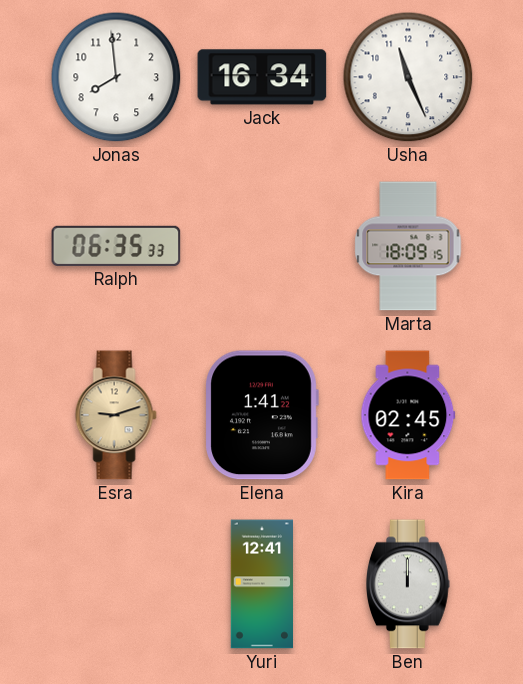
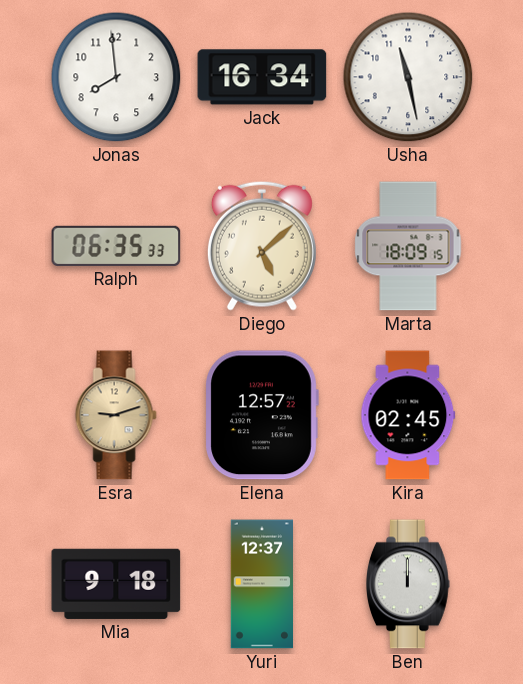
Usha: 11:26 -> 11:28
Diego: none -> 5:08
Elena: 1:41 -> 12:57
Mia: none -> 9:18
Yuri: 12:41 -> 12:37
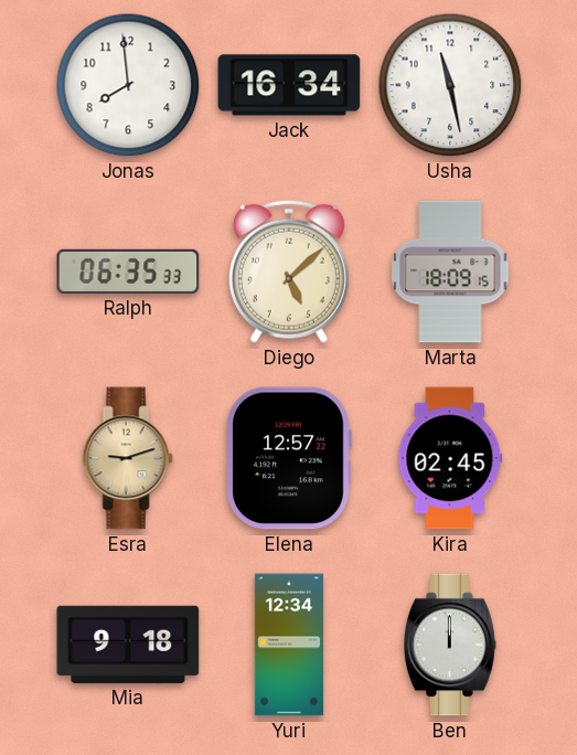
Yuri: 12:37 -> 12:34
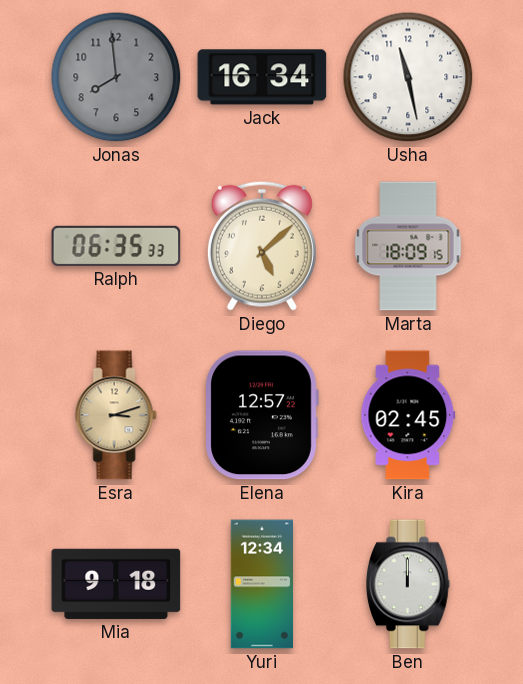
Jonas dial: white -> grey
Esra: 9:12 -> 3:12
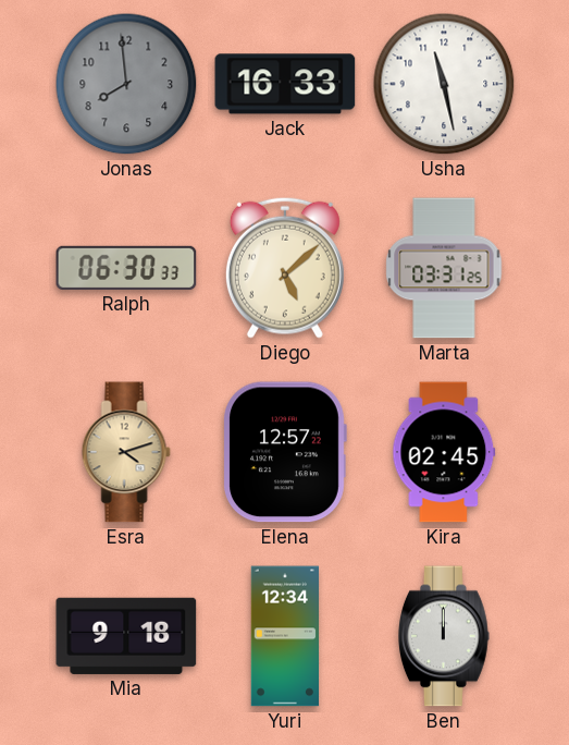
Jack: 16:34 -> 16:33
Ralph: 06:35 -> 06:30
Marta: 18:09 -> 03:31
Esra: 3:12 -> 4:12
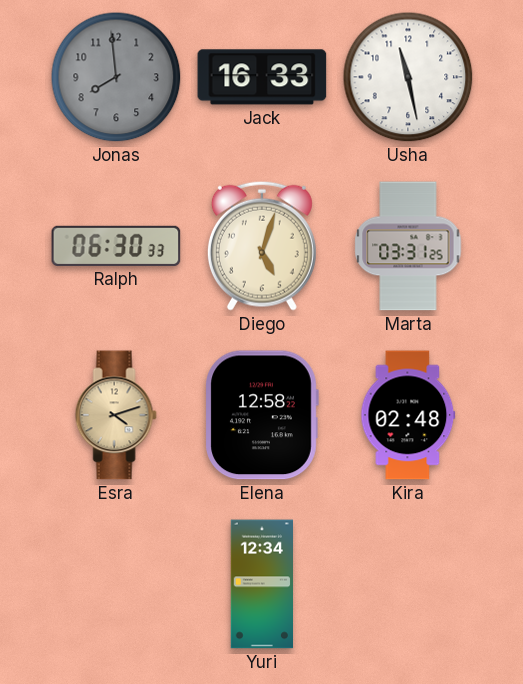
Diego: 5:08 -> 5:03
Elena: 12:57 -> 12:58
Kira: 02:45 -> 02:48
Mia: 9:18 -> none
Ben: 12:00 -> none
